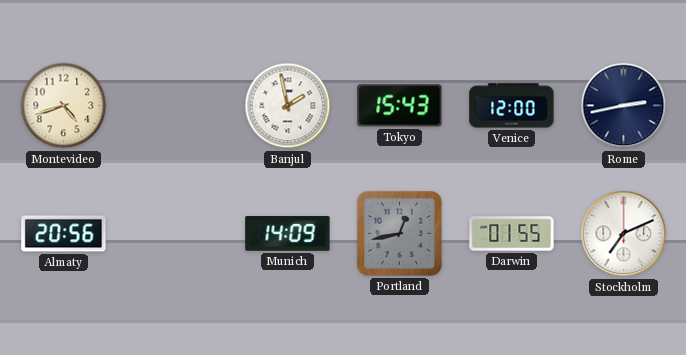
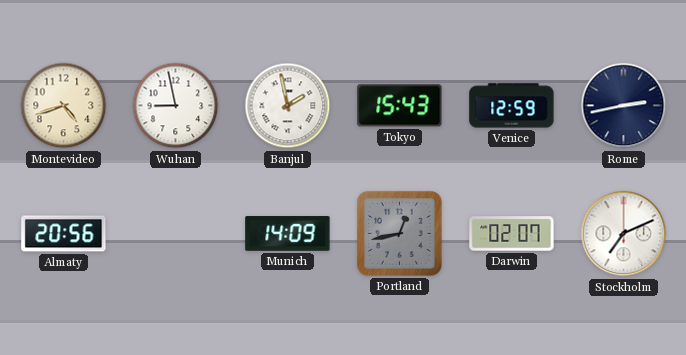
Wuhan: none -> 8:58
Venice: 12:00 -> 12:59
Darwin: 01:55 -> 02:07
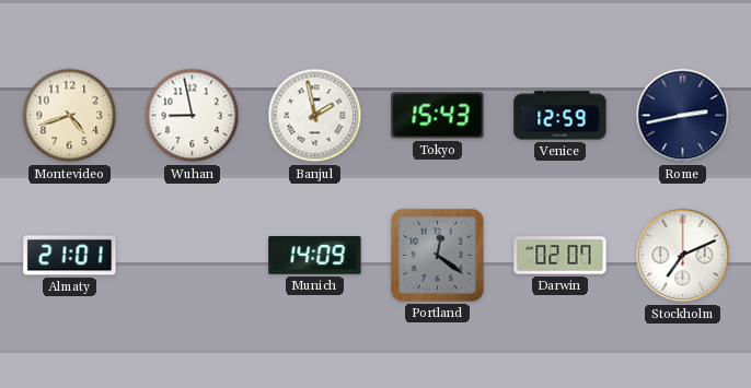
Almaty: 20:56 -> 21:01
Portland: 12:43 -> 12:21
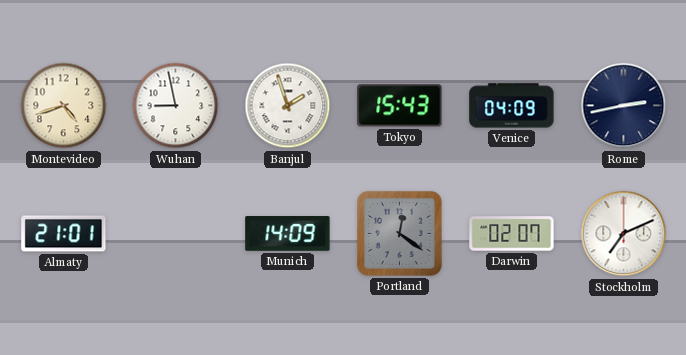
Banjul: 1:58 -> 1:57
Venice: 12:59 -> 04:09
